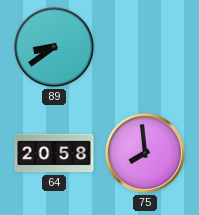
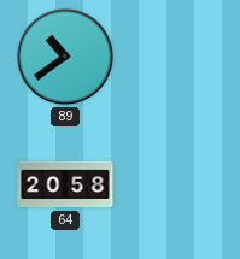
89: 8:39 -> 10:39
75: 7:59 -> none
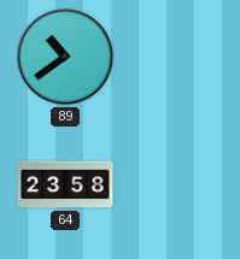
64: 20:58 -> 23:58
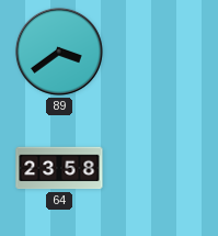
89: 10:39 -> 3:39
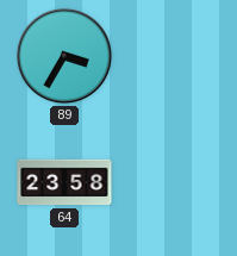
89: 3:39 -> 3:35
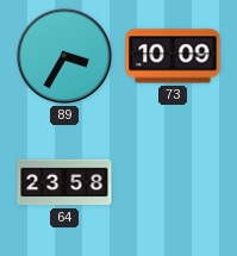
73: none -> 10:09
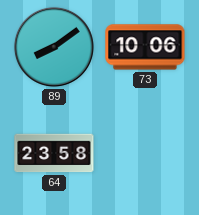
89: 3:35 -> 8:09
73: 10:09 -> 10:06
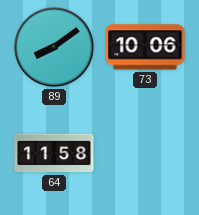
64: 23:58 -> 11:58
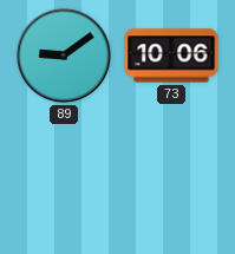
89: 8:09 -> 9:09
64: 11:58 -> none
